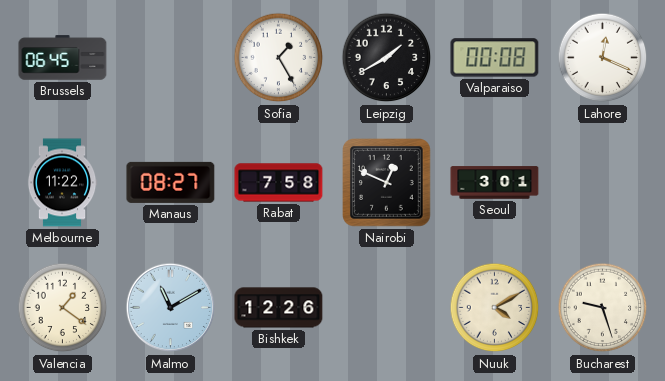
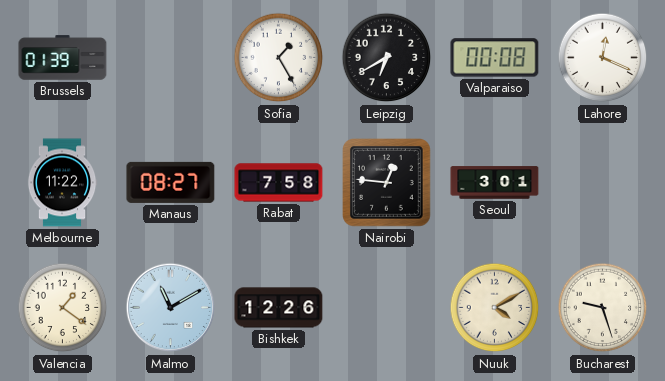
Brussels: 06:45 -> 01:39
Leipzig: 1:40 -> 6:40
Nairobi: 12:49 -> 12:46
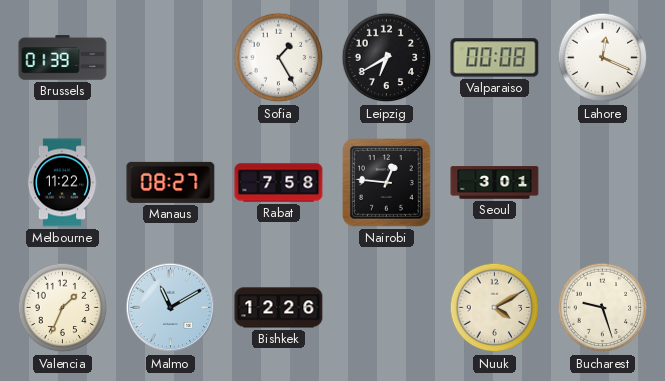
Valencia: 1:21 -> 1:34
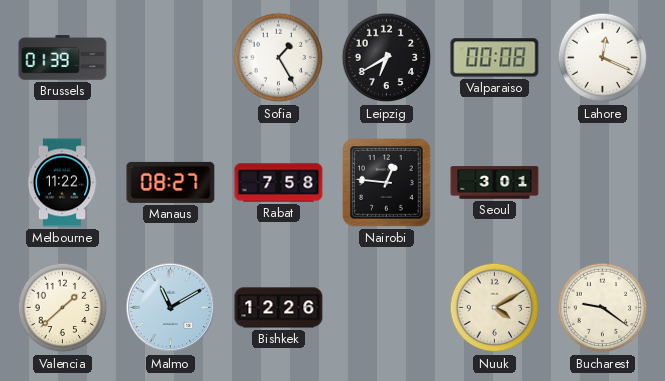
Valencia: 1:34 -> 1:38
Bucharest: 9:27 -> 9:21
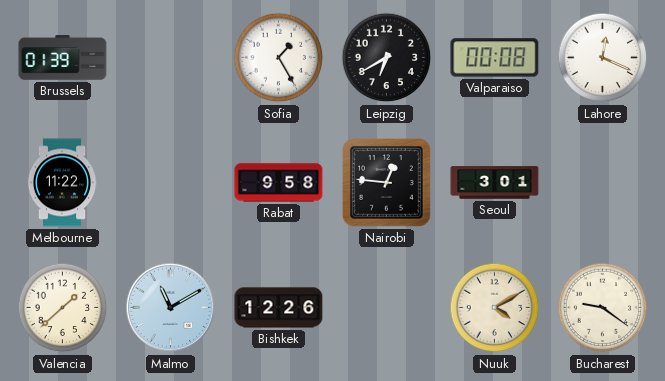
Manaus: 08:27 -> none
Rabat: 7:58 -> 9:58
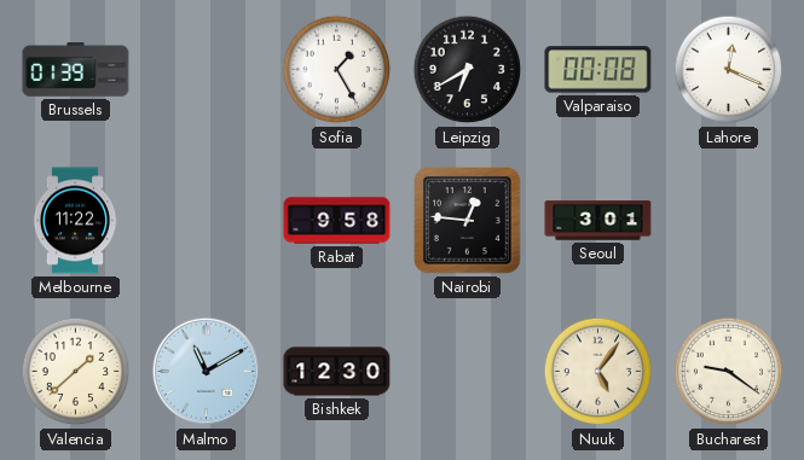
Bishkek: 12:26 -> 12:30
Nuuk: 4:10 -> 5:06
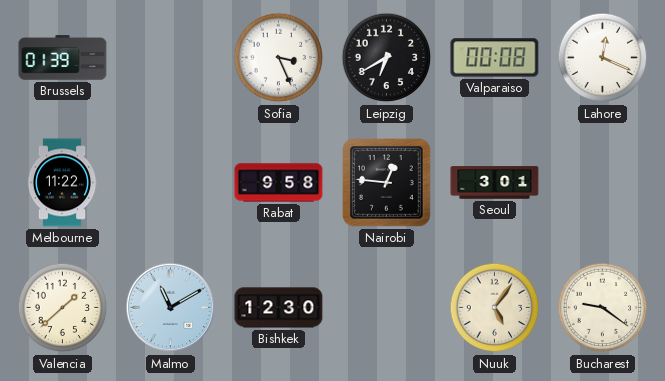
Sofia: 1:25 -> 3:26
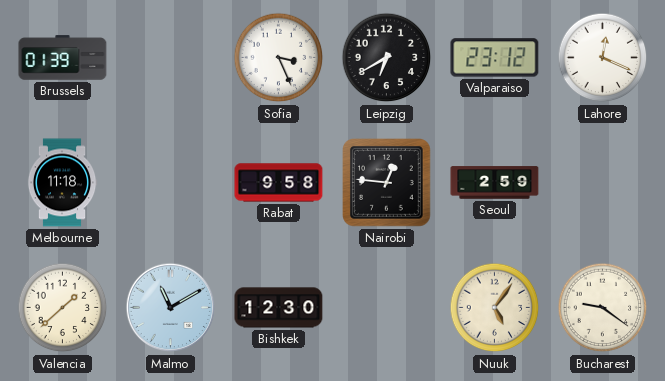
Valparaiso: 00:08 -> 23:12
Melbourne: 11:22 -> 11:18
Seoul: 3:01 -> 2:59
